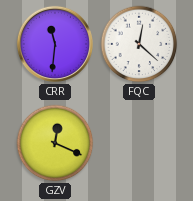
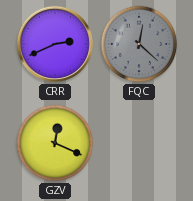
CRR: 11:31 -> 2:41
FQC dial: white -> grey
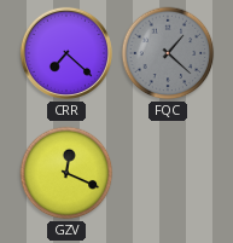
CRR: 2:41 -> 7:22
FQC: 12:22 -> 1:22
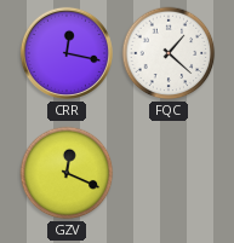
CRR: 7:22 -> 12:17
FQC dial: grey -> white
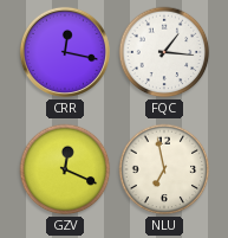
FQC: 1:22 -> 1:16
NLU: none -> 6:58
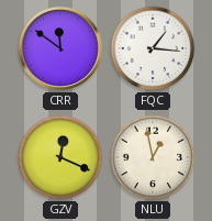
CRR: 12:17 -> 11:51
NLU: 6:58 -> 12:58
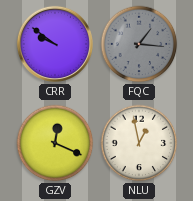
CRR: 11:51 -> 9:51
FQC dial: white -> grey
